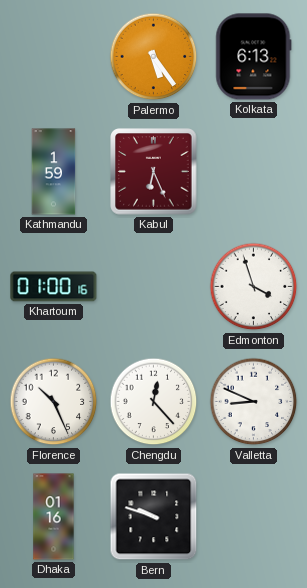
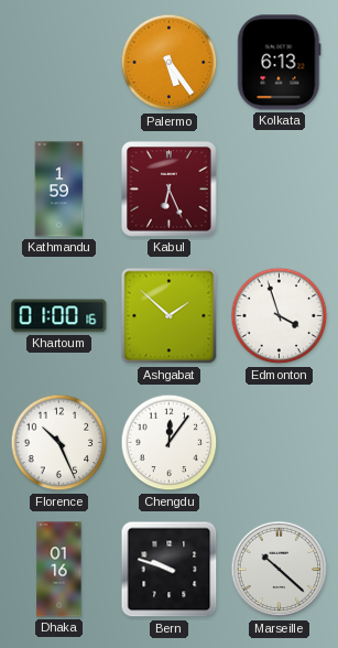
Ashgabat: none -> 1:52
Chengdu: 12:23 -> 12:06
Valletta: 8:49 -> none
Marseille: none -> 10:22
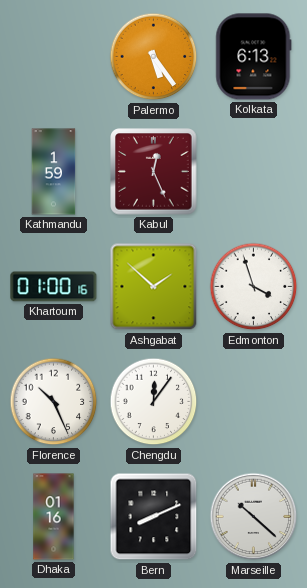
Kabul: 6:26 -> 12:26
Bern: 9:48 -> 8:11
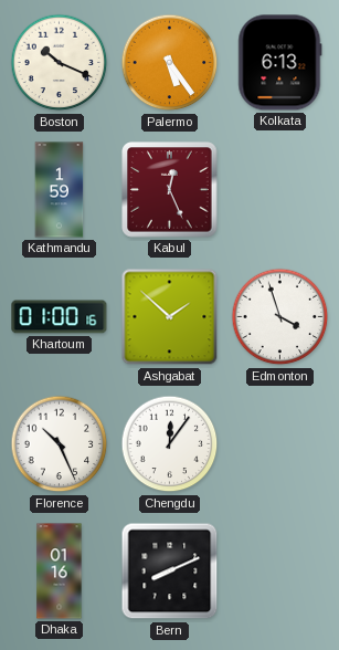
Boston: none -> 10:19
Marseille: 10:22 -> none
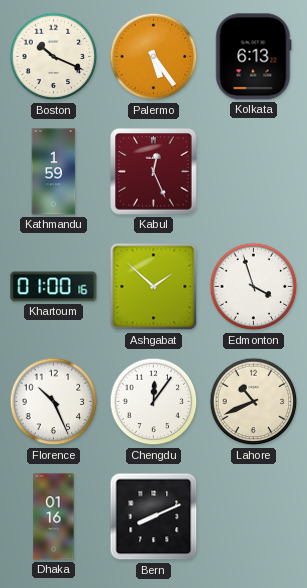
Lahore: none -> 10:41
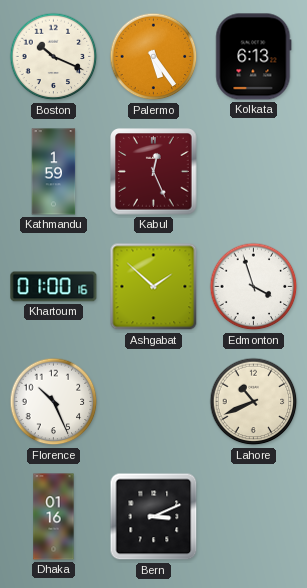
Chengdu: 12:06 -> none
Bern: 8:11 -> 3:11
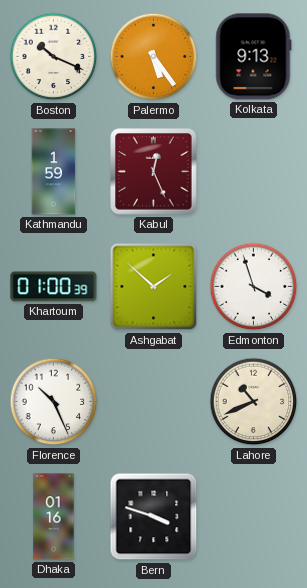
Kolkata: 6:13 -> 9:13
Khartoum: 01:00:16 -> 01:00:39
Bern: 3:11 -> 3:48
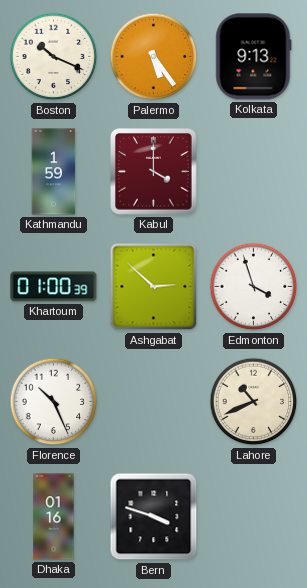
Kabul: 12:26 -> 4:00
Ashgabat: 1:52 -> 2:52
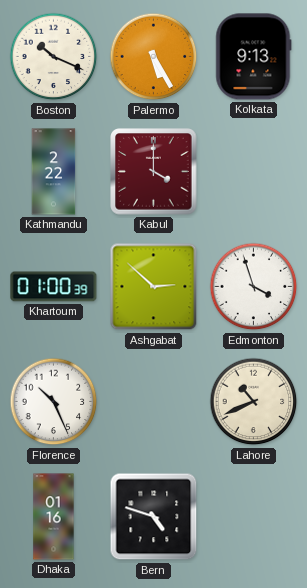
Palermo: 5:24 -> 5:25
Kathmandu: 1:59 -> 2:22
Bern: 3:48 -> 4:48
